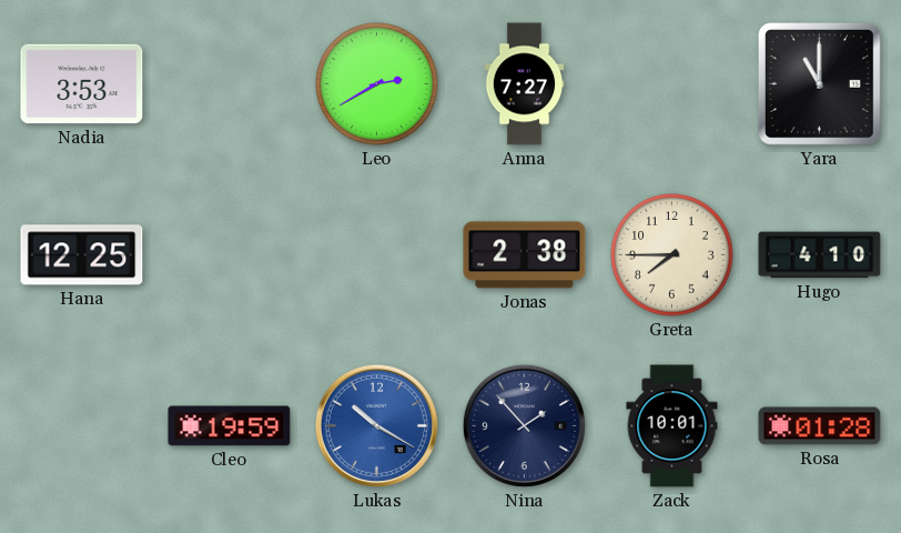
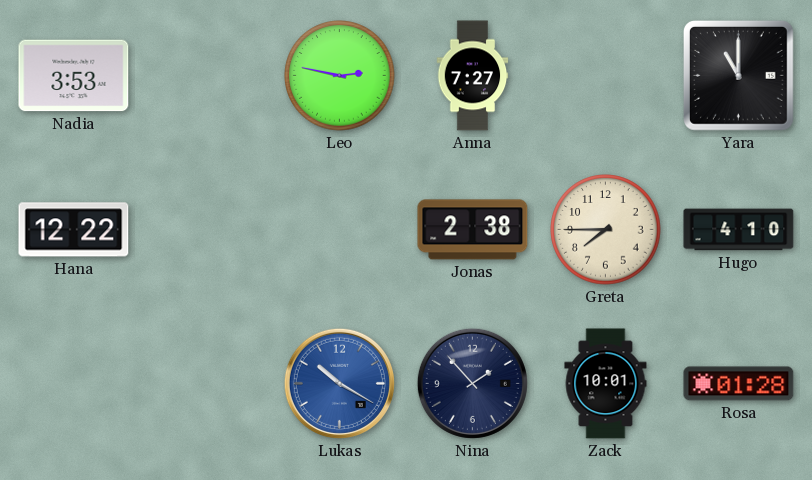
Leo: 2:40 -> 2:47
Hana: 12:25 -> 12:22
Cleo: 19:59 -> none
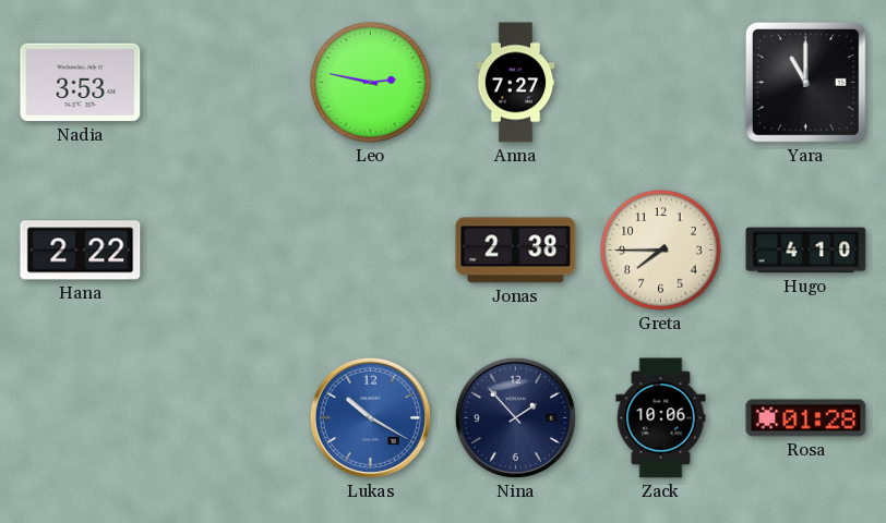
Hana: 12:22 -> 2:22
Zack: 10:01 -> 10:06
